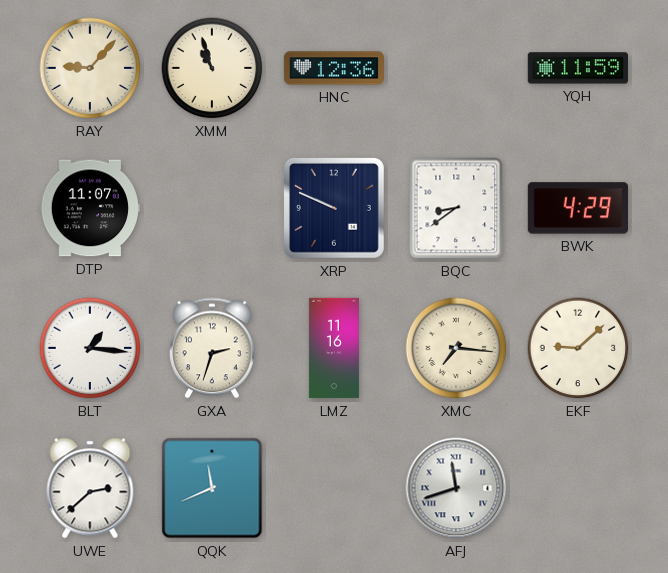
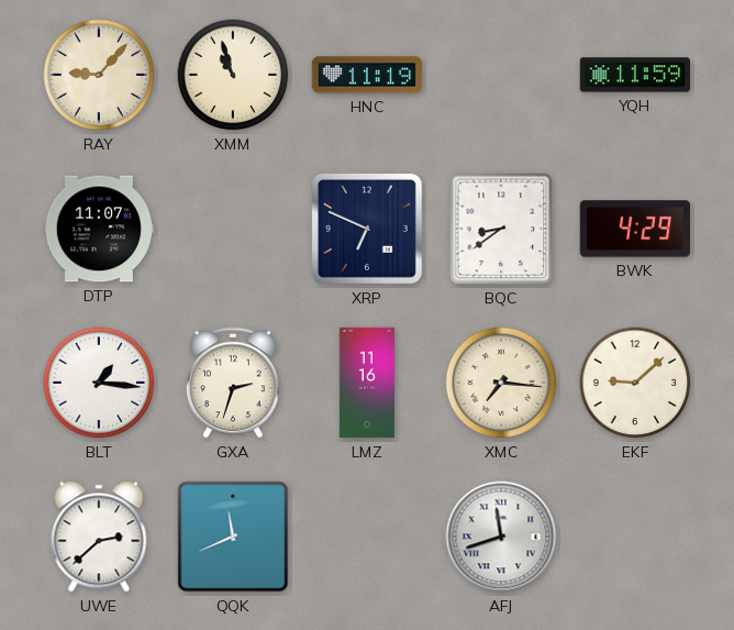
HNC: 12:36 -> 11:19
XRP: 9:49 -> 6:49
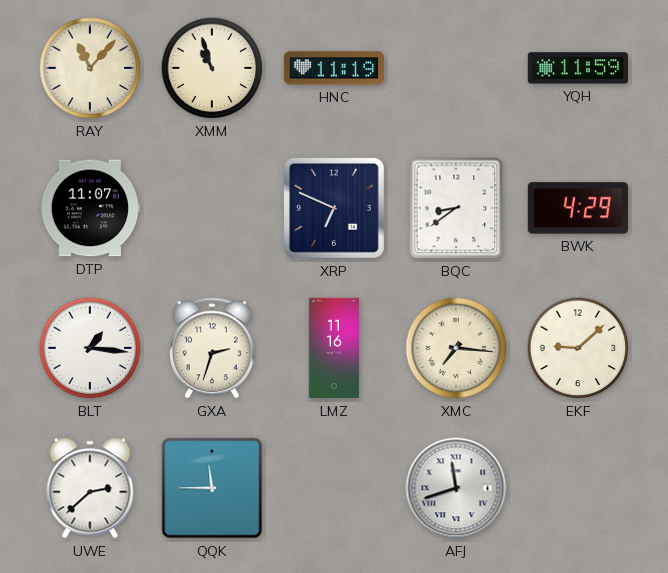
RAY: 9:07 -> 11:07
QQK: 11:41 -> 11:45
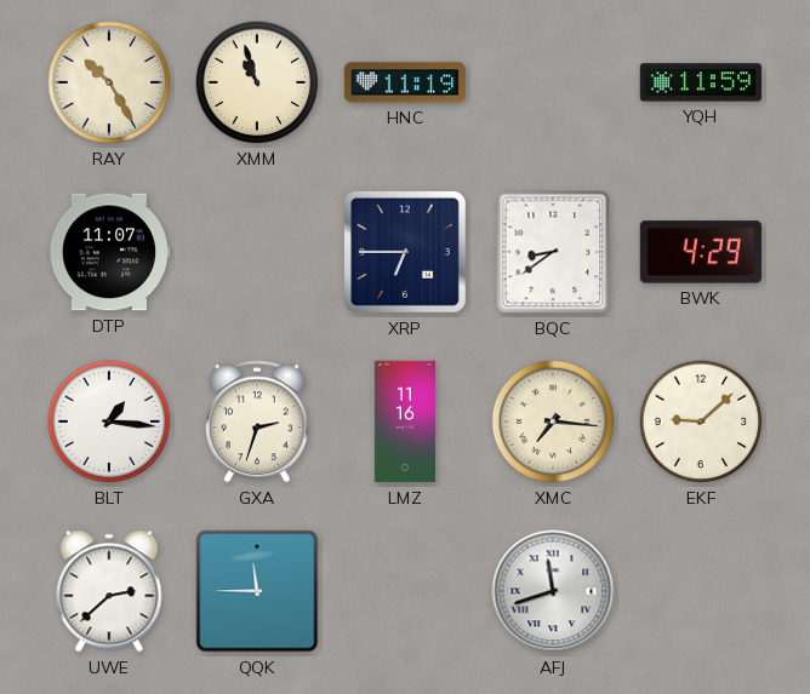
RAY: 11:07 -> 10:25
XRP: 6:49 -> 6:45
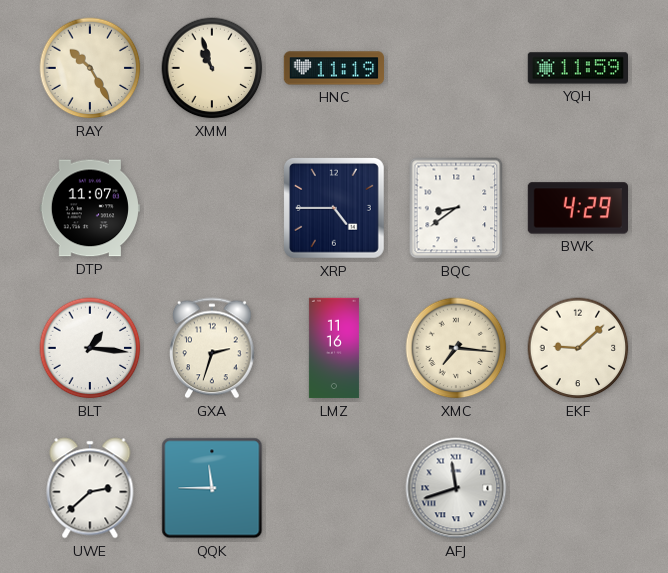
XRP: 6:45 -> 4:45
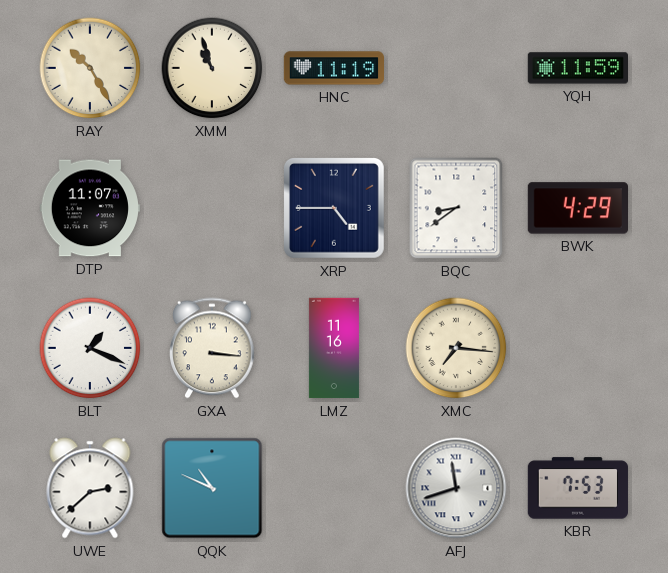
BLT: 1:16 -> 1:19
GXA: 2:33 -> 3:16
EKF: 9:08 -> none
QQK: 11:45 -> 10:49
KBR: none -> 7:53
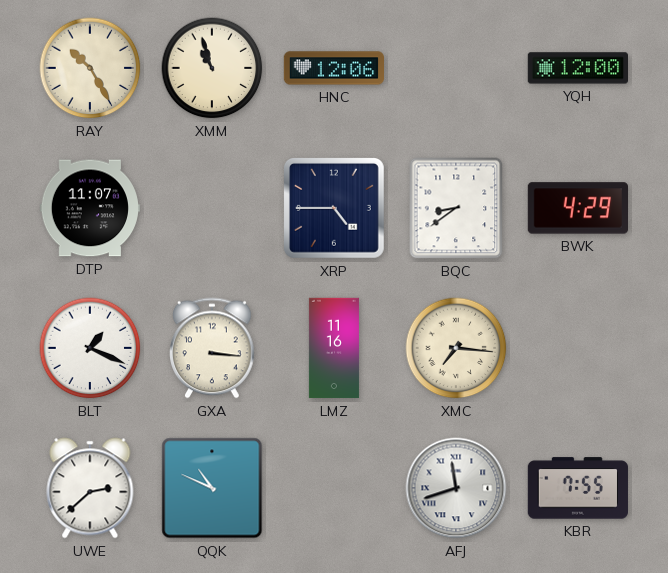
HNC: 11:19 -> 12:06
YQH: 11:59 -> 12:00
KBR: 7:53 -> 7:55
